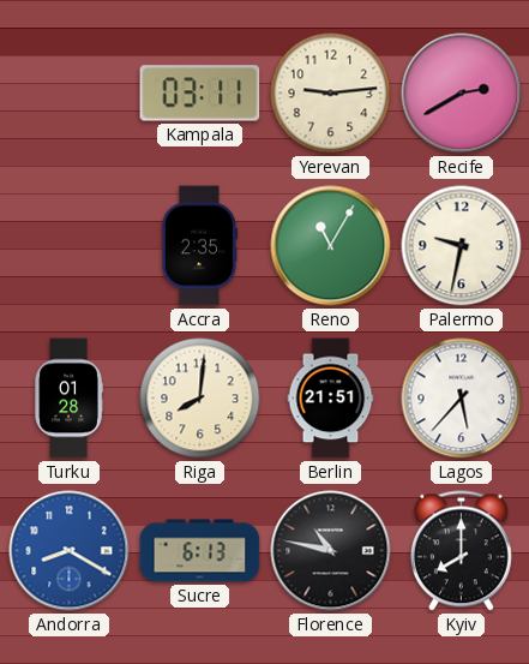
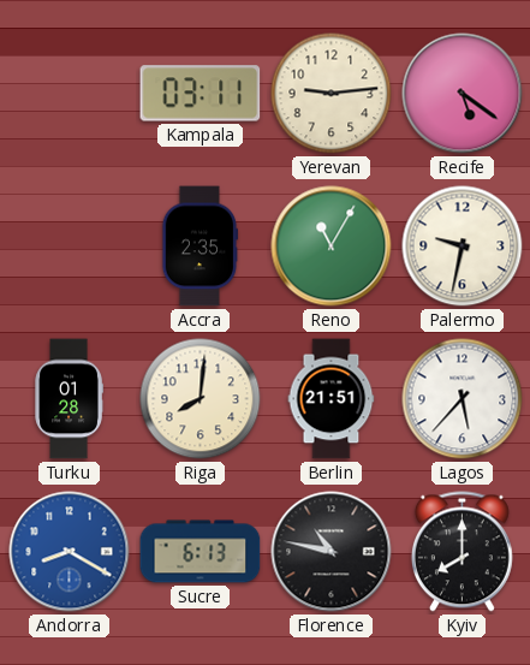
Recife: 2:40 -> 5:21
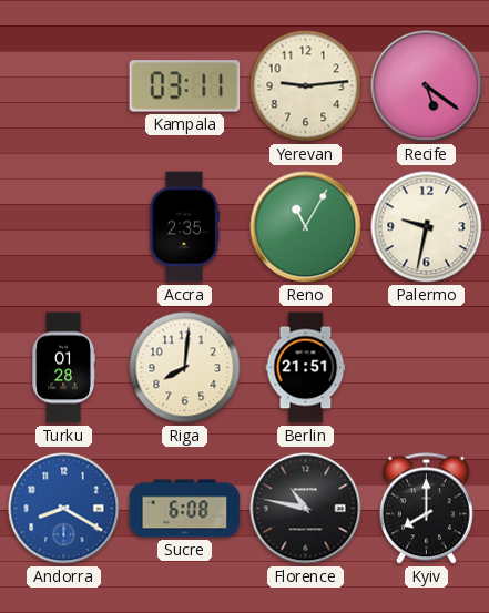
Lagos: 5:37 -> none
Sucre: 6:13 -> 6:08
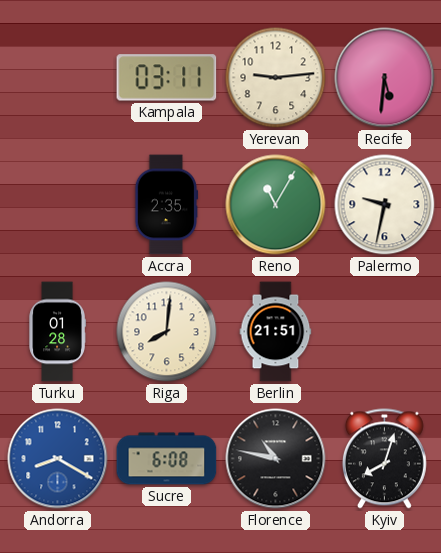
Recife: 5:21 -> 5:31
Kyiv: 8:00 -> 8:03
